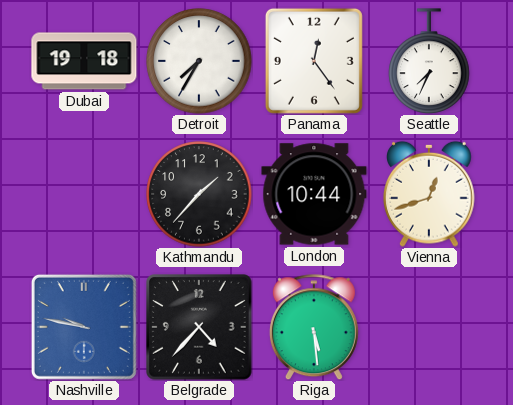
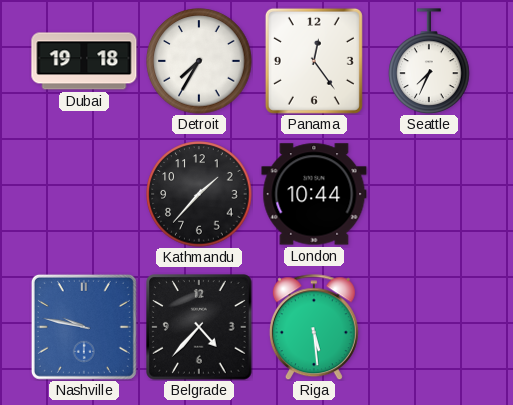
Vienna: 12:42 -> none
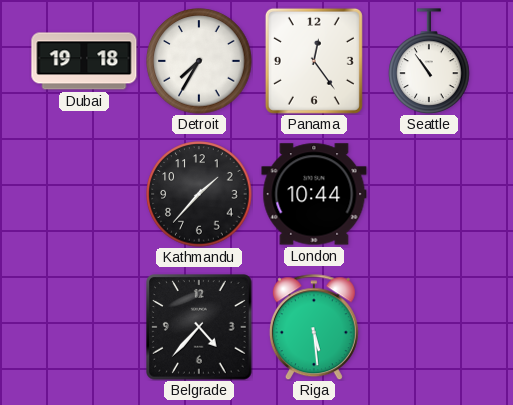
Seattle: 7:34 -> 10:54
Nashville: 9:47 -> none
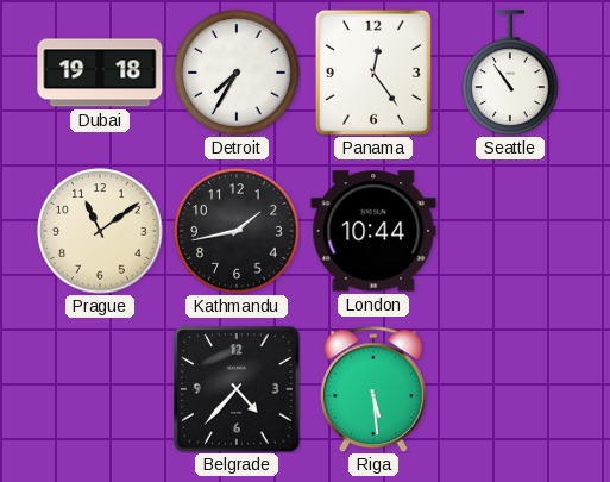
Prague: none -> 11:09
Kathmandu: 1:37 -> 1:43
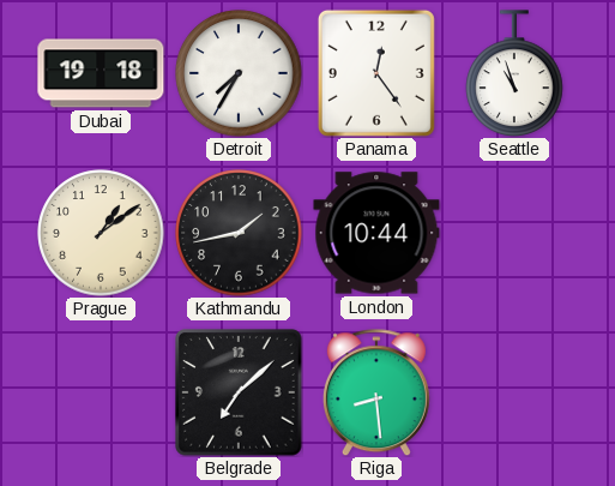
Seattle: 10:54 -> 10:57
Prague: 11:09 -> 1:09
Belgrade: 4:37 -> 7:08
Riga: 5:29 -> 8:29
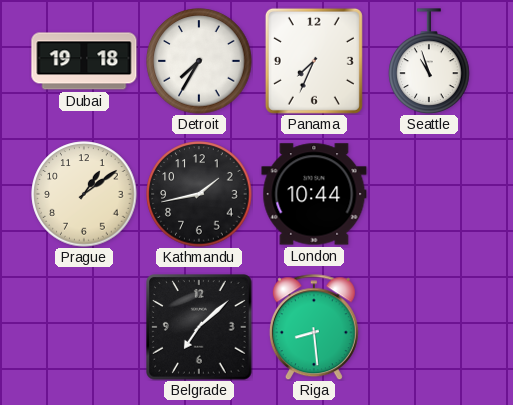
Panama: 12:24 -> 7:34
